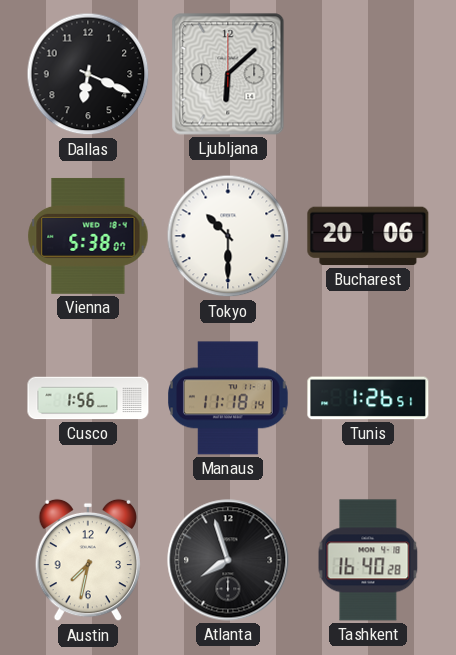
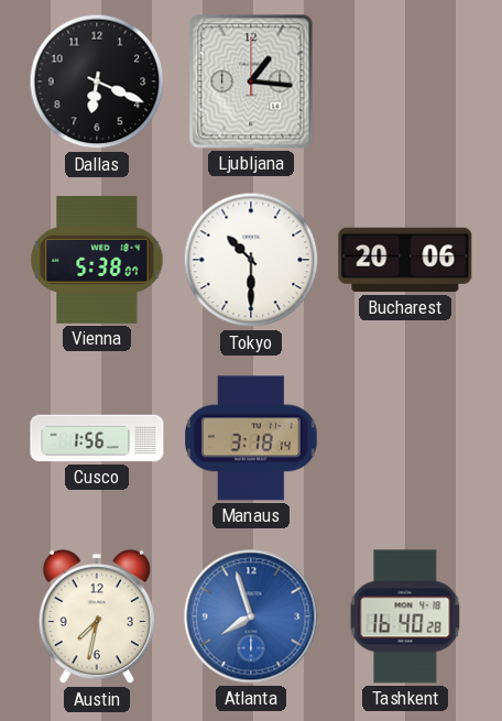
Ljubljana: 6:08 -> 1:16
Manaus: 11:18 -> 3:18
Tunis: 1:26 -> none
Atlanta dial: black -> blue
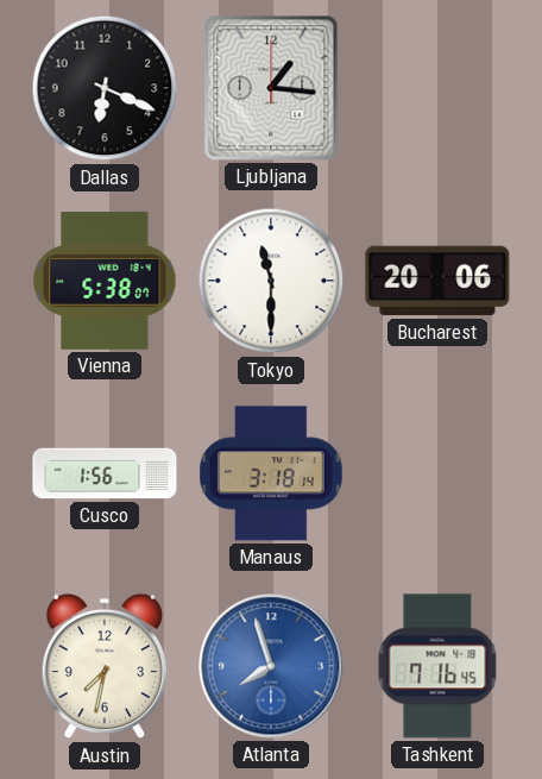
Tokyo: 10:30 -> 11:30
Tashkent: 16:40 -> 7:16
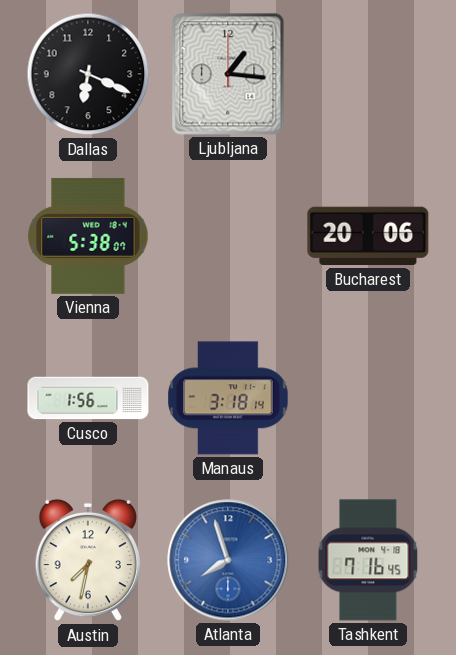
Tokyo: 11:30 -> none
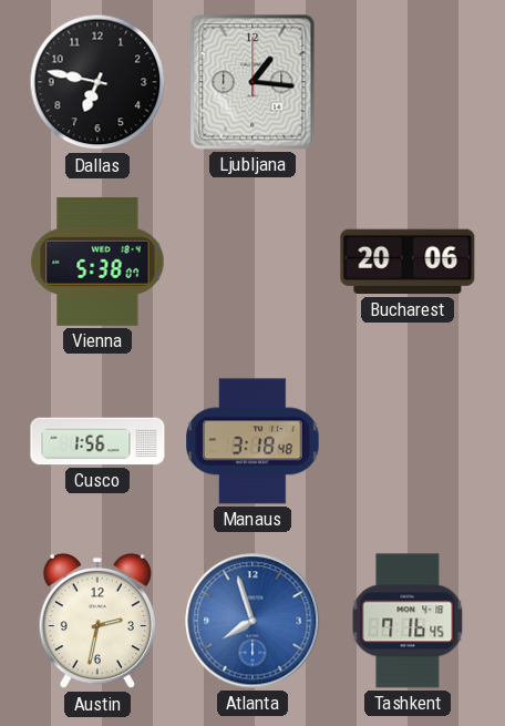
Dallas: 6:19 -> 6:47
Manaus: 3:18:14 -> 3:18:48
Austin: 7:32 -> 2:32
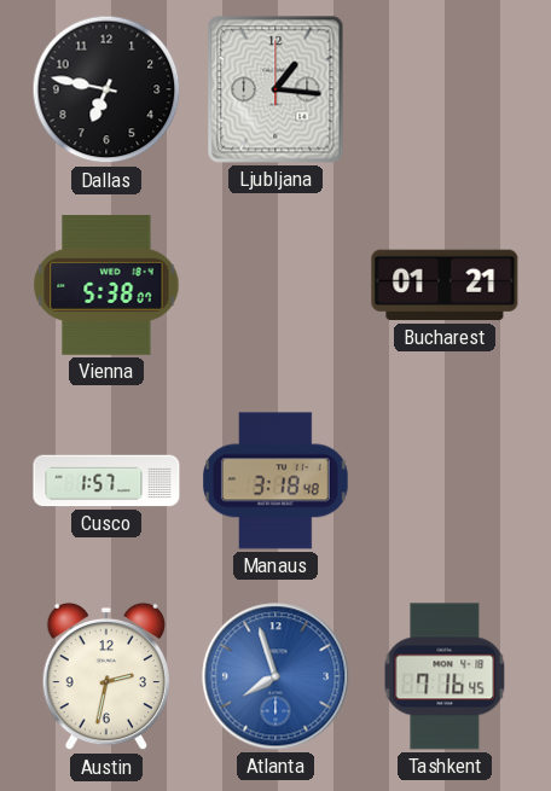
Bucharest: 20:06 -> 01:21
Cusco: 1:56 -> 1:57
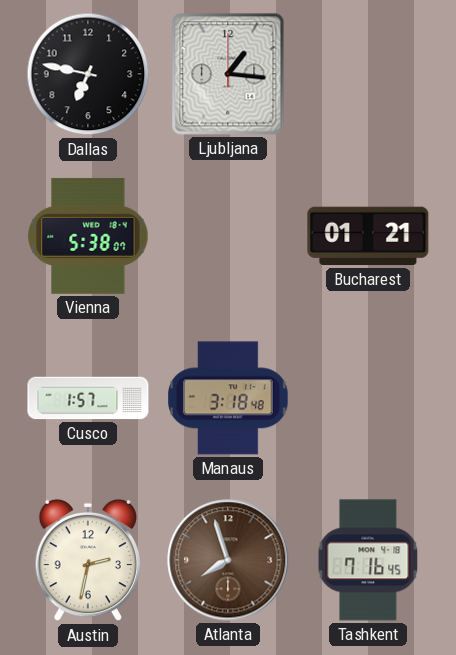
Atlanta dial: blue -> brown
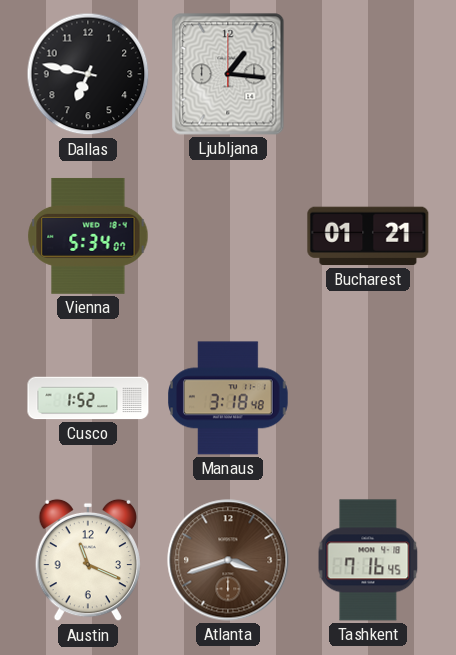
Vienna: 5:38 -> 5:34
Cusco: 1:57 -> 1:52
Austin: 2:32 -> 11:19
Atlanta: 7:57 -> 3:42
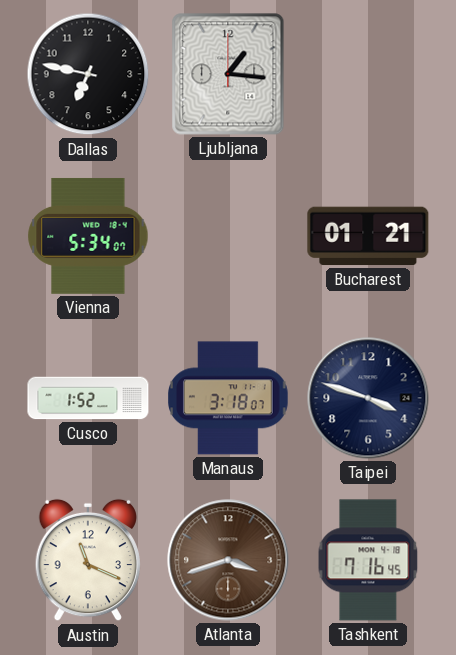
Manaus: 3:18:48 -> 3:18:07
Taipei: none -> 3:48
